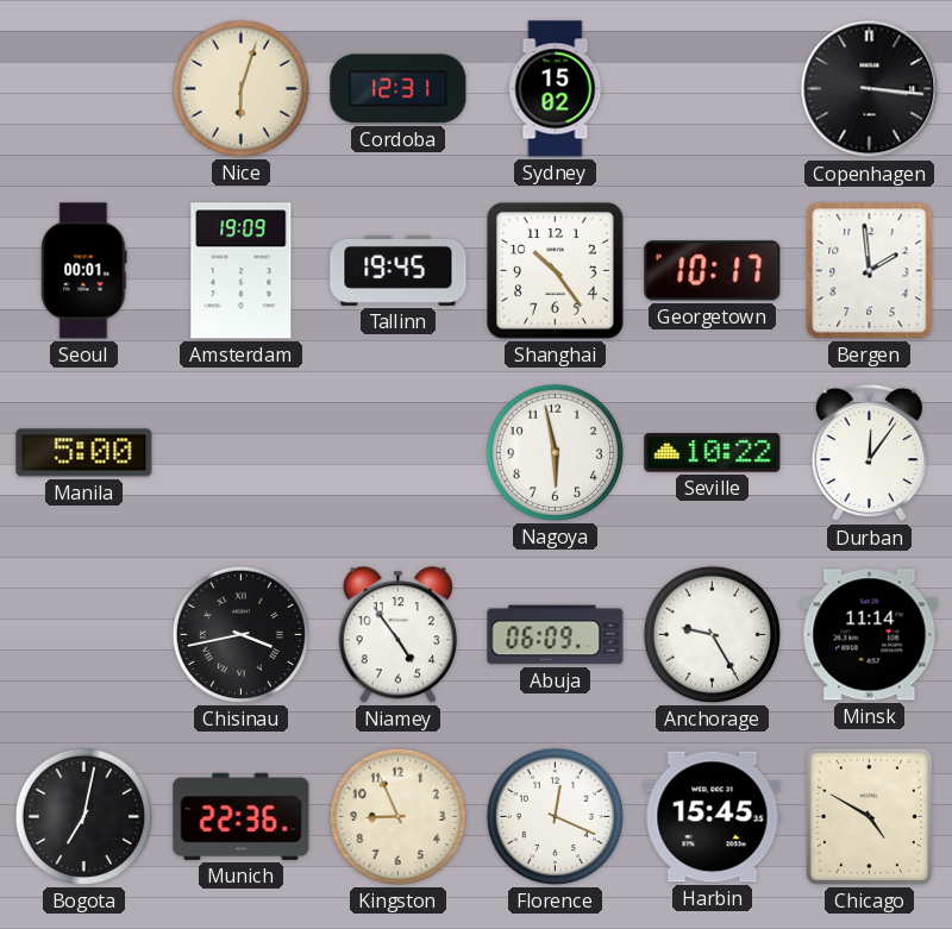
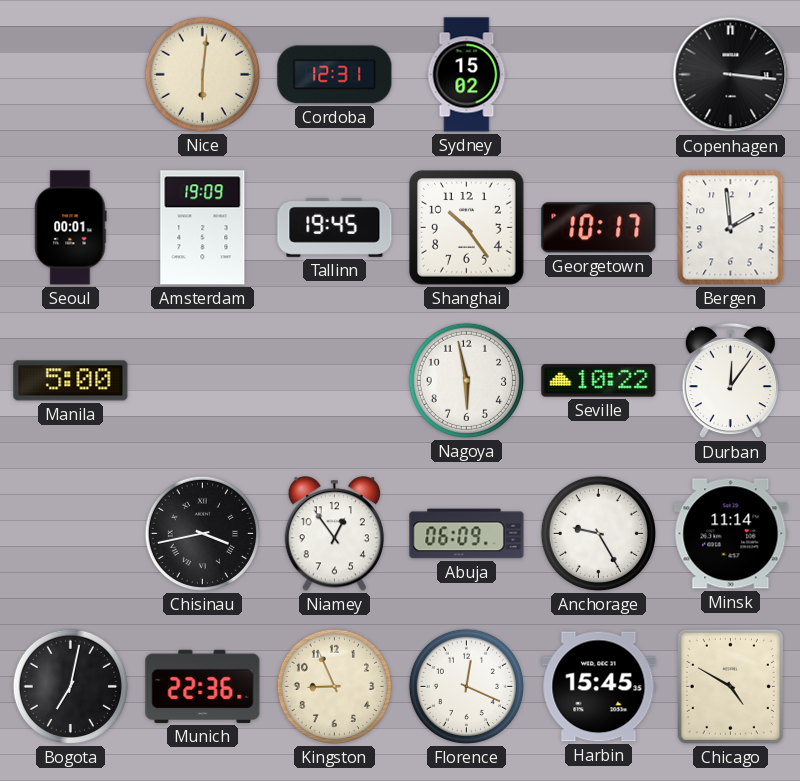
Nice: 6:03 -> 6:01
Niamey: 4:54 -> 12:54
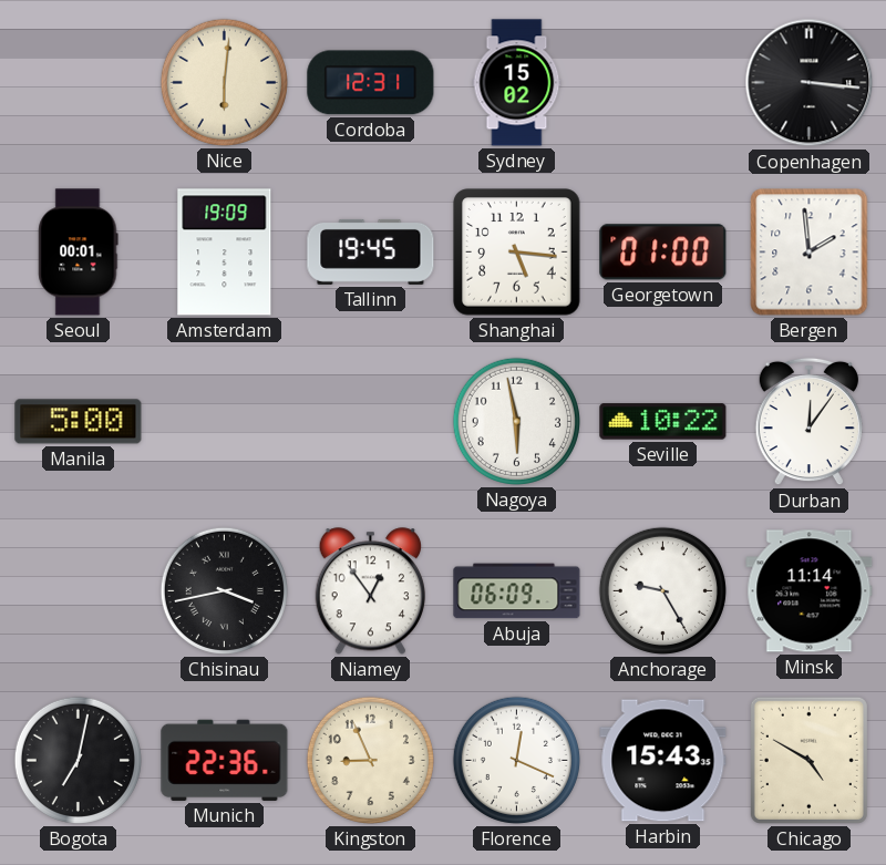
Shanghai: 10:24 -> 5:16
Georgetown: 10:17 -> 01:00
Harbin: 15:45 -> 15:43
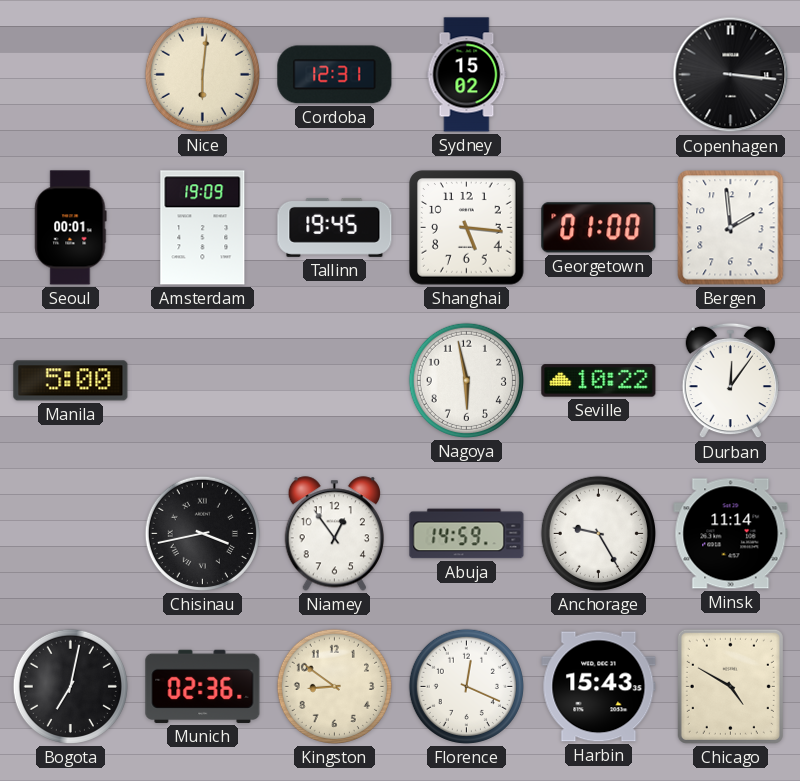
Abuja: 06:09 -> 14:59
Munich: 22:36 -> 02:36
Kingston: 8:56 -> 8:51
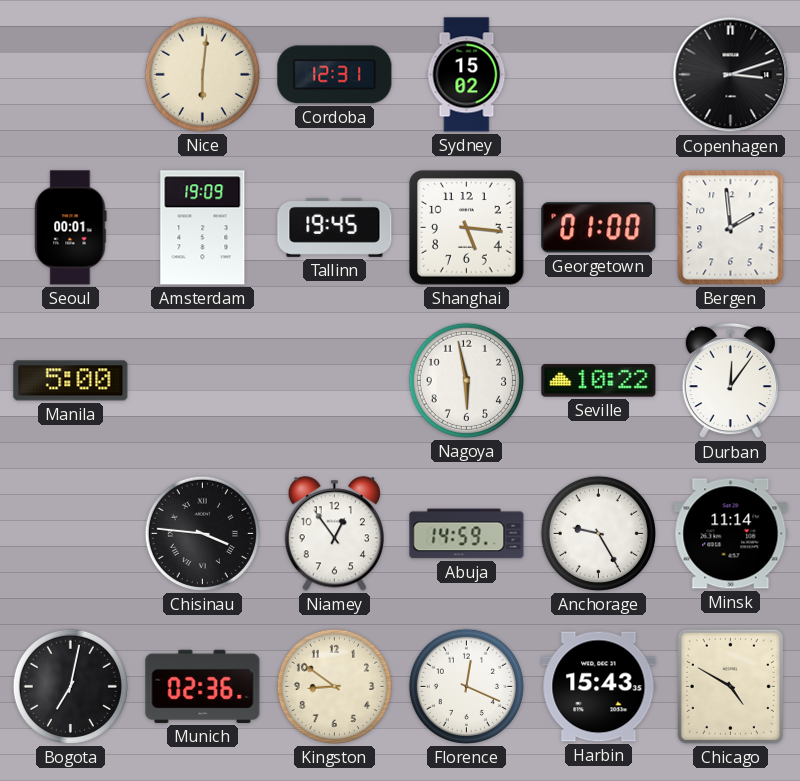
Copenhagen: 3:16 -> 3:12
Chisinau: 3:43 -> 3:46
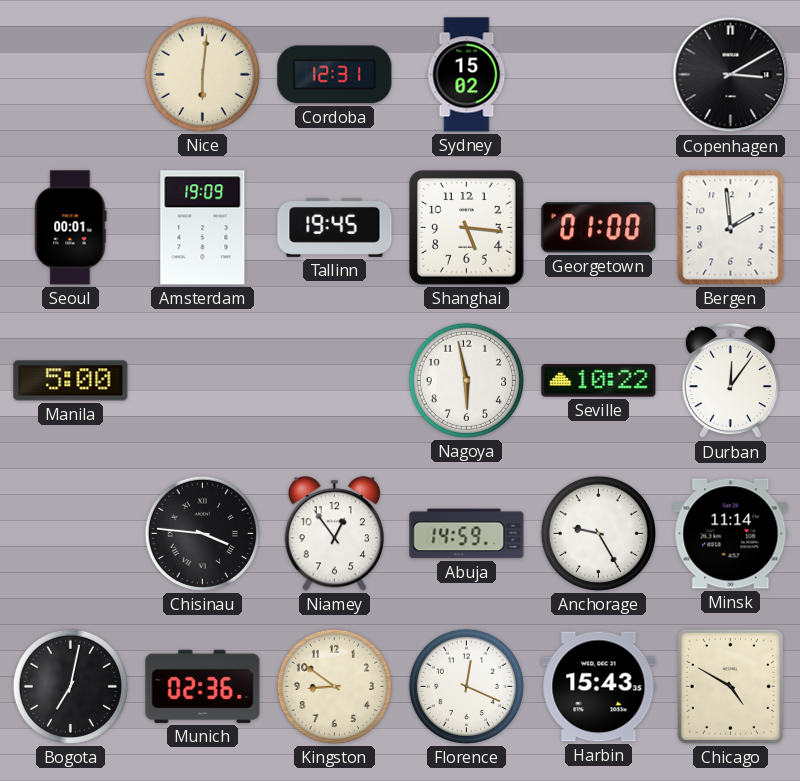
Copenhagen: 3:12 -> 3:10
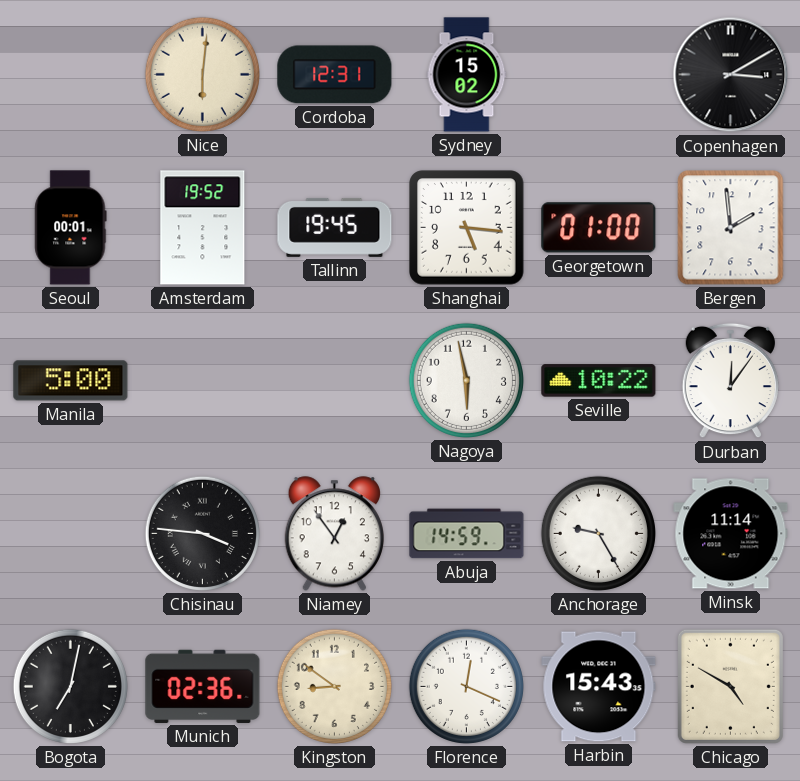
Amsterdam: 19:09 -> 19:52
